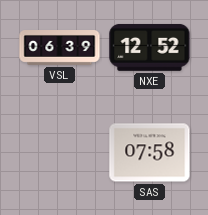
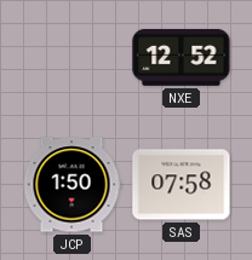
VSL: 06:39 -> none
JCP: none -> 1:50
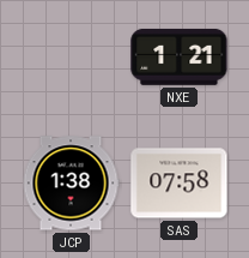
NXE: 12:52 -> 1:21
JCP: 1:50 -> 1:38
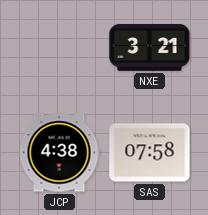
NXE: 1:21 -> 3:21
JCP: 1:38 -> 4:38
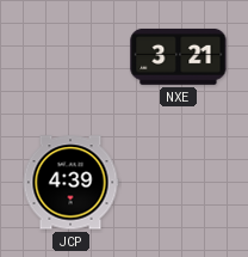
JCP: 4:38 -> 4:39
SAS: 07:58 -> none
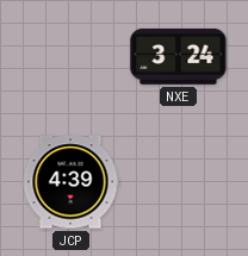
NXE: 3:21 -> 3:24
